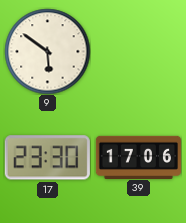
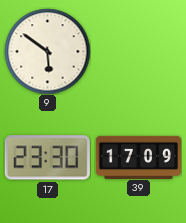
39: 17:06 -> 17:09
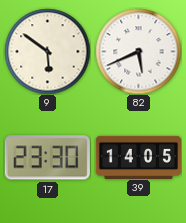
82: none -> 5:41
39: 17:09 -> 14:05
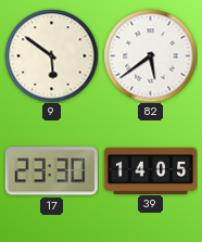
82: 5:41 -> 5:39
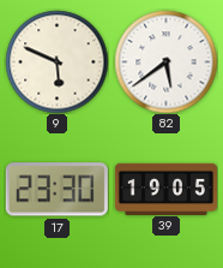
9: 5:51 -> 5:49
39: 14:05 -> 19:05
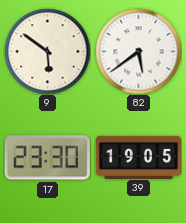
9: 5:49 -> 5:51
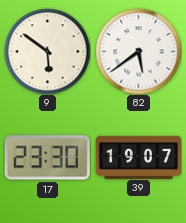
39: 19:05 -> 19:07
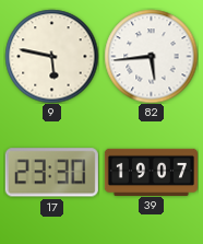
9: 5:51 -> 5:47
82: 5:39 -> 5:44
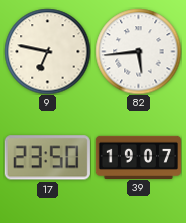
9: 5:47 -> 6:47
17: 23:30 -> 23:50
